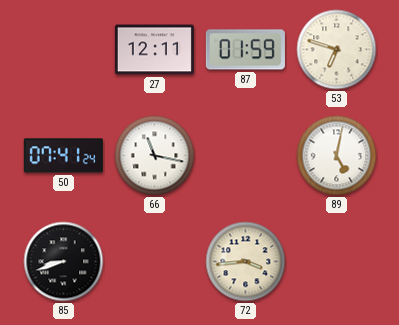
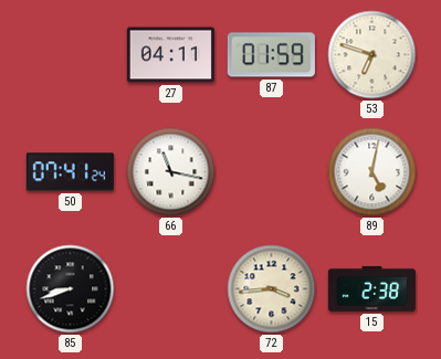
27: 12:11 -> 04:11
15: none -> 2:38
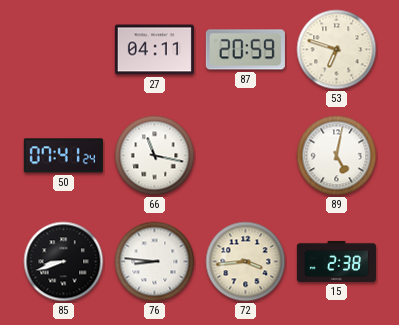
87: 01:59 -> 20:59
76: none -> 8:46
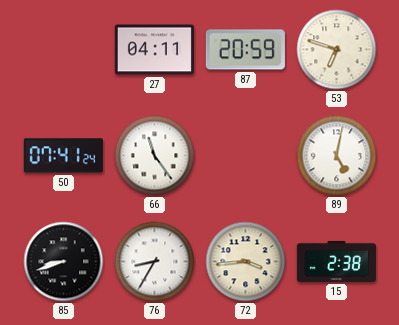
66: 11:17 -> 11:24
76: 8:46 -> 8:35
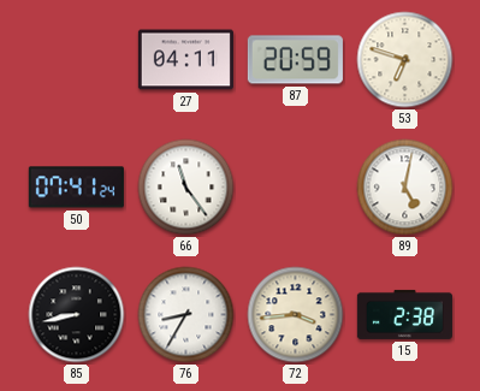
85: 8:42 -> 8:43
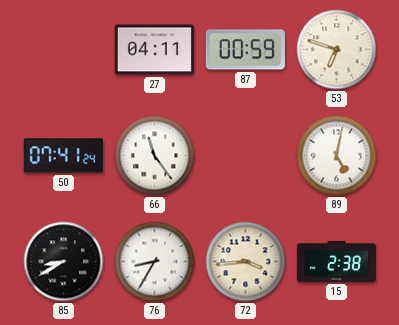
87: 20:59 -> 00:59
85: 8:43 -> 8:40
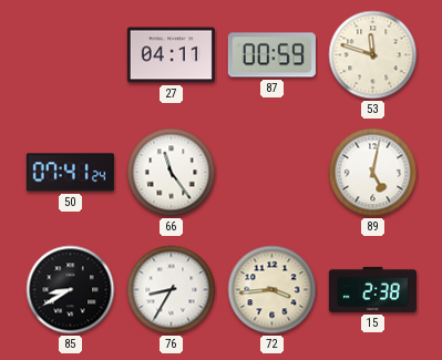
53: 6:48 -> 11:48
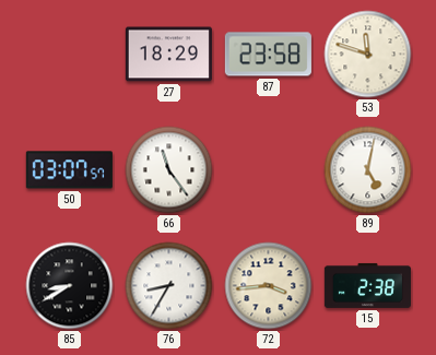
27: 04:11 -> 18:29
87: 00:59 -> 23:58
50: 07:41 -> 03:07
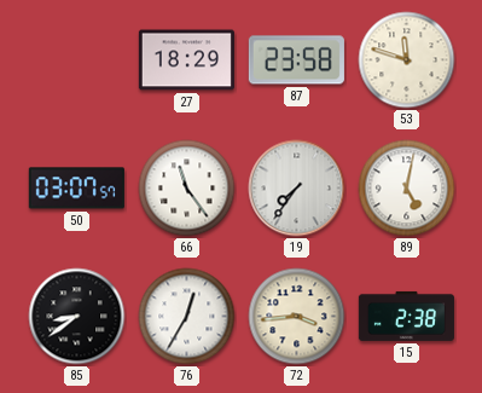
19: none -> 7:36
85: 8:40 -> 8:39
76: 8:35 -> 12:35
